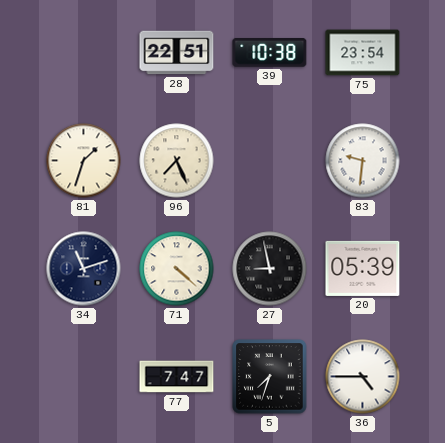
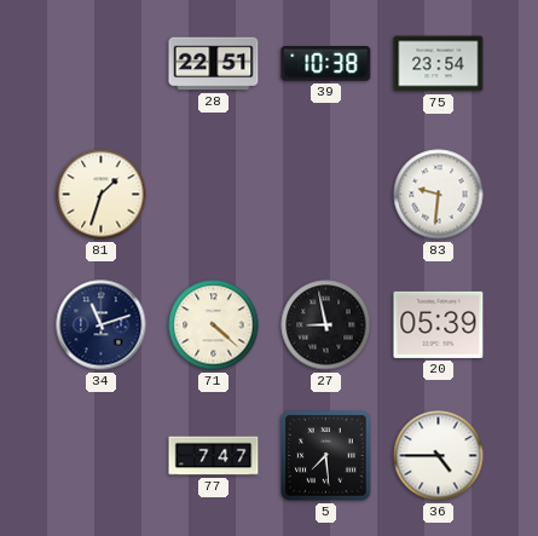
96: 7:26 -> none
5: 7:33 -> 7:29
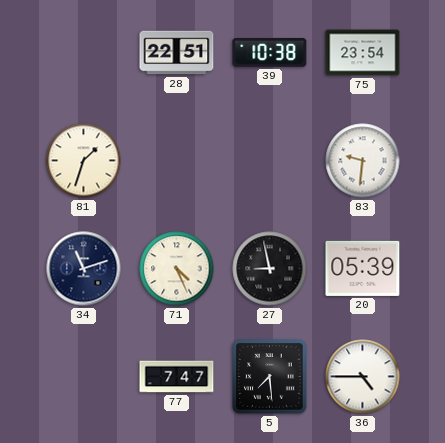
71: 4:22 -> 4:26
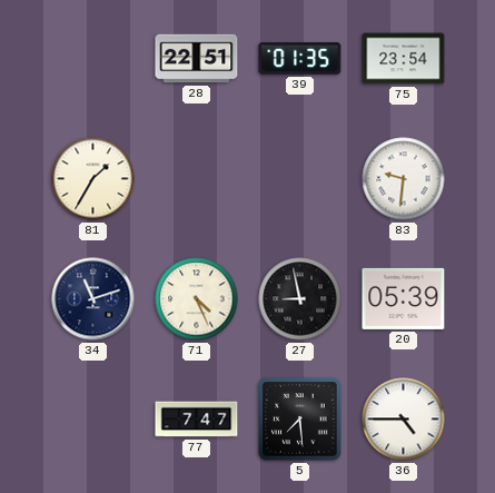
39: 10:38 -> 01:35
81: 1:33 -> 1:35
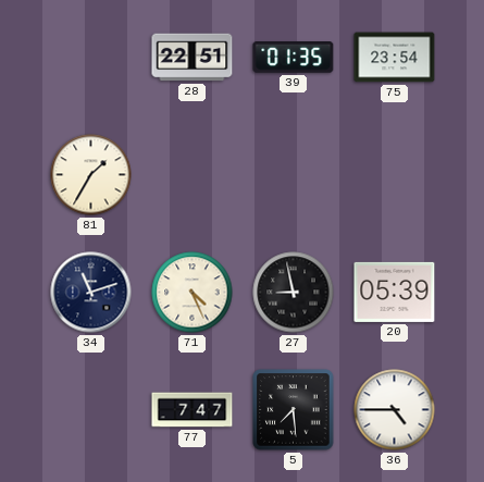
83: 9:31 -> none
